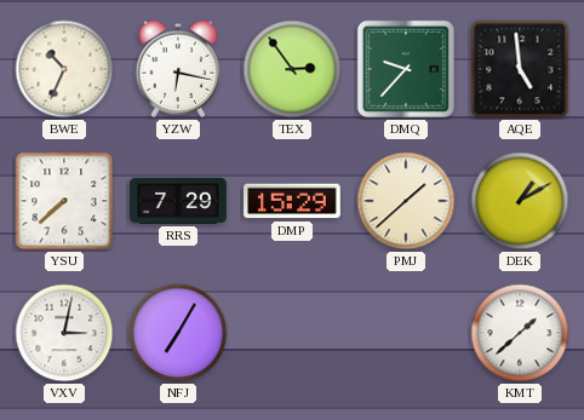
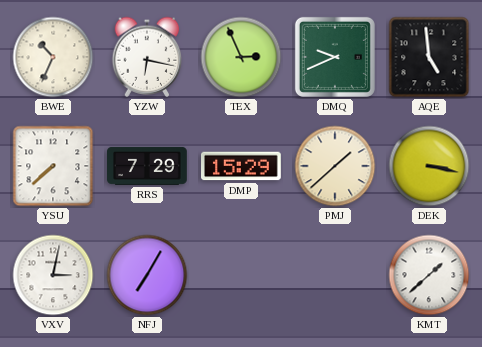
TEX: 2:54 -> 2:56
DMQ: 9:37 -> 9:41
DEK: 1:10 -> 3:17
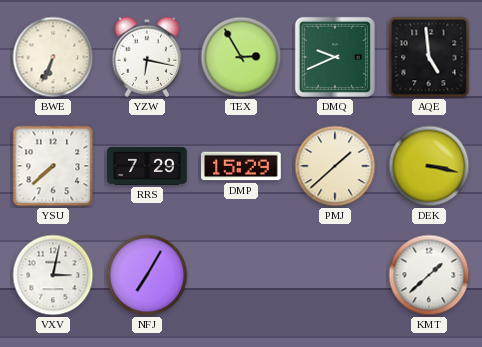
BWE: 10:34 -> 6:34
TEX: 2:56 -> 2:55
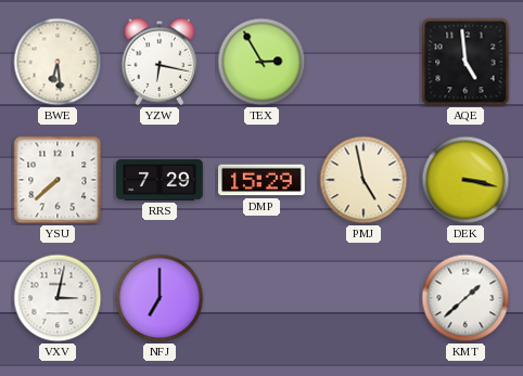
BWE: 6:34 -> 6:29
DMQ: 9:41 -> none
PMJ: 1:38 -> 4:58
NFJ: 7:05 -> 7:00
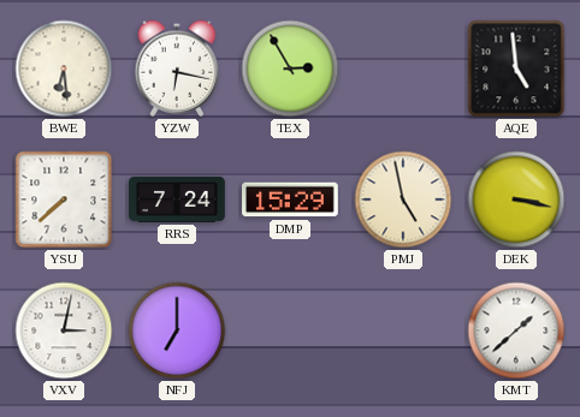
RRS: 7:29 -> 7:24
